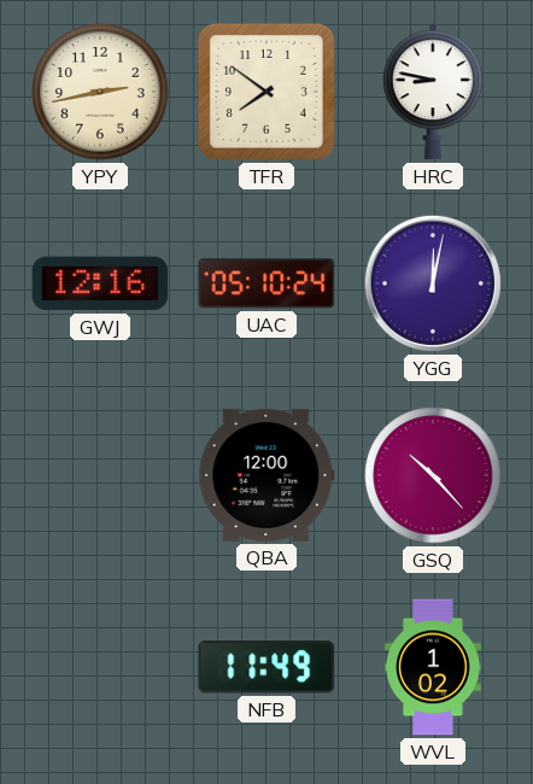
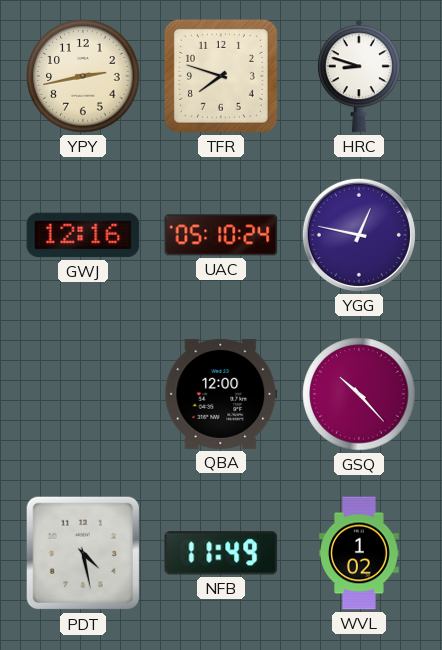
TFR: 7:51 -> 7:48
HRC: 8:47 -> 8:48
YGG: 12:02 -> 12:47
PDT: none -> 4:28
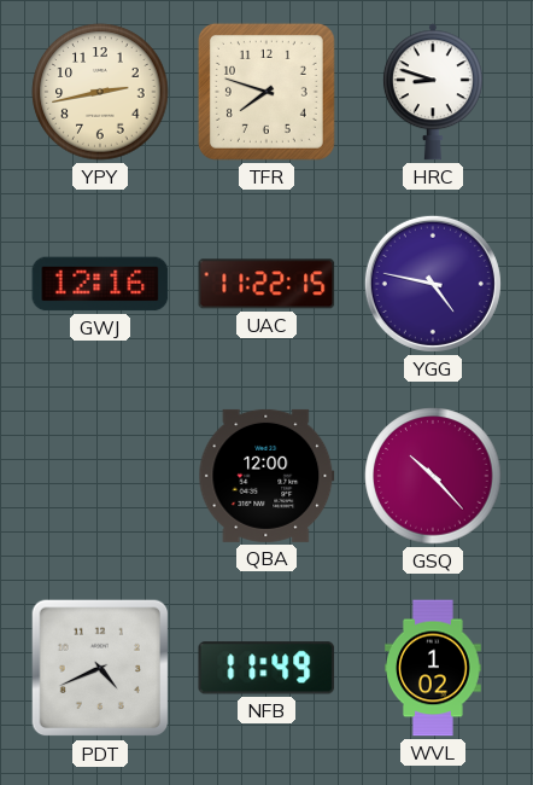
UAC: 05:10 -> 11:22
YGG: 12:47 -> 4:47
PDT: 4:28 -> 4:41
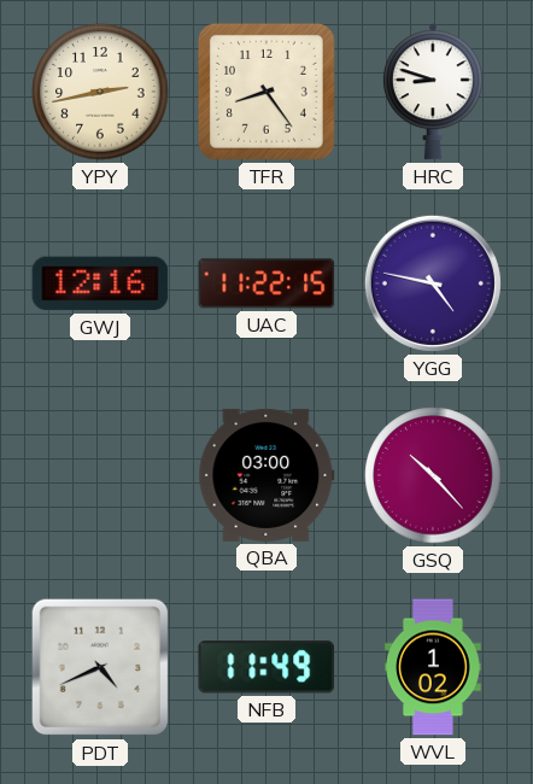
TFR: 7:48 -> 8:24
QBA: 12:00 -> 03:00
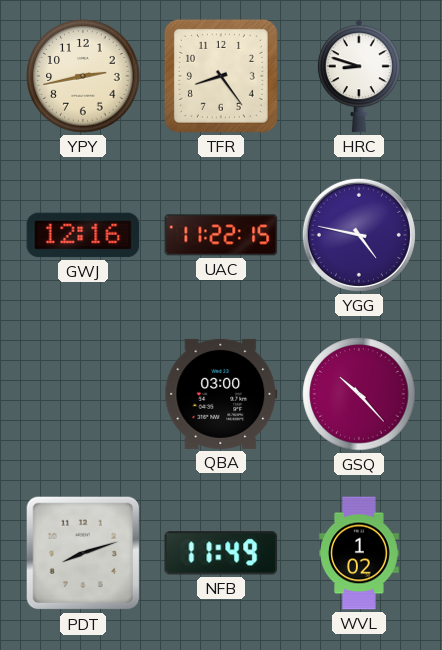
PDT: 4:41 -> 8:12
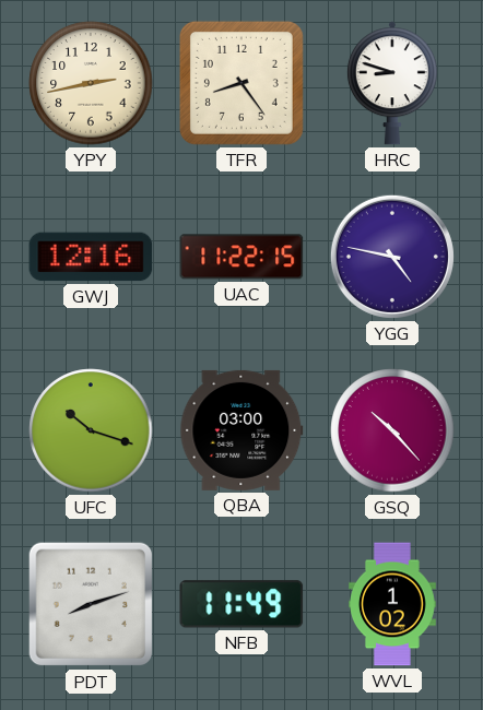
UFC: none -> 10:18
